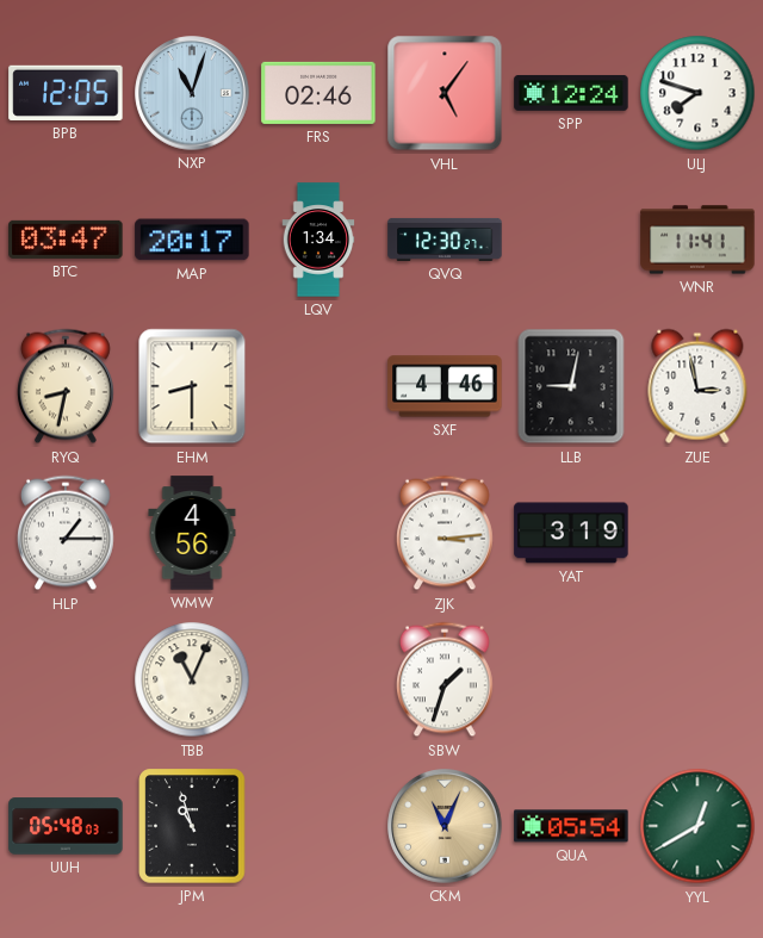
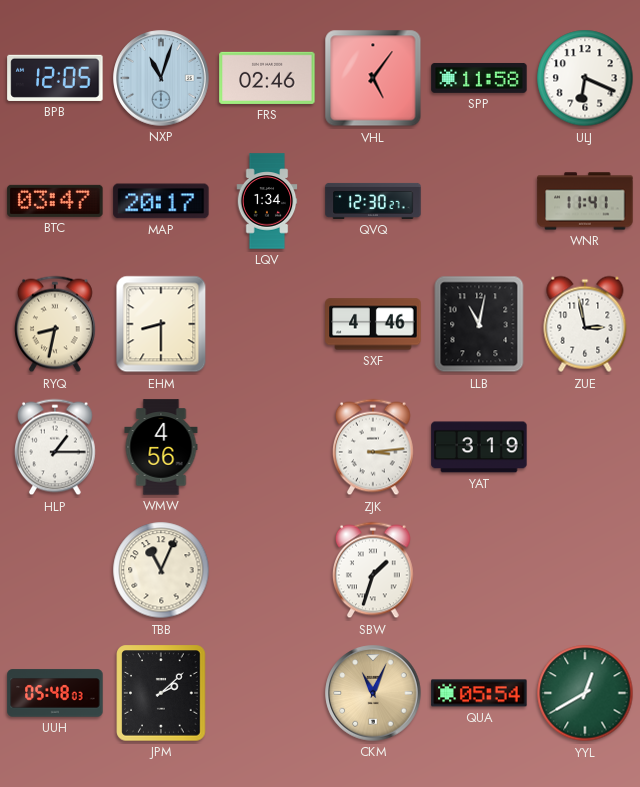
SPP: 12:24 -> 11:58
ULJ: 7:48 -> 6:19
LLB: 9:02 -> 11:02
JPM: 10:57 -> 2:08
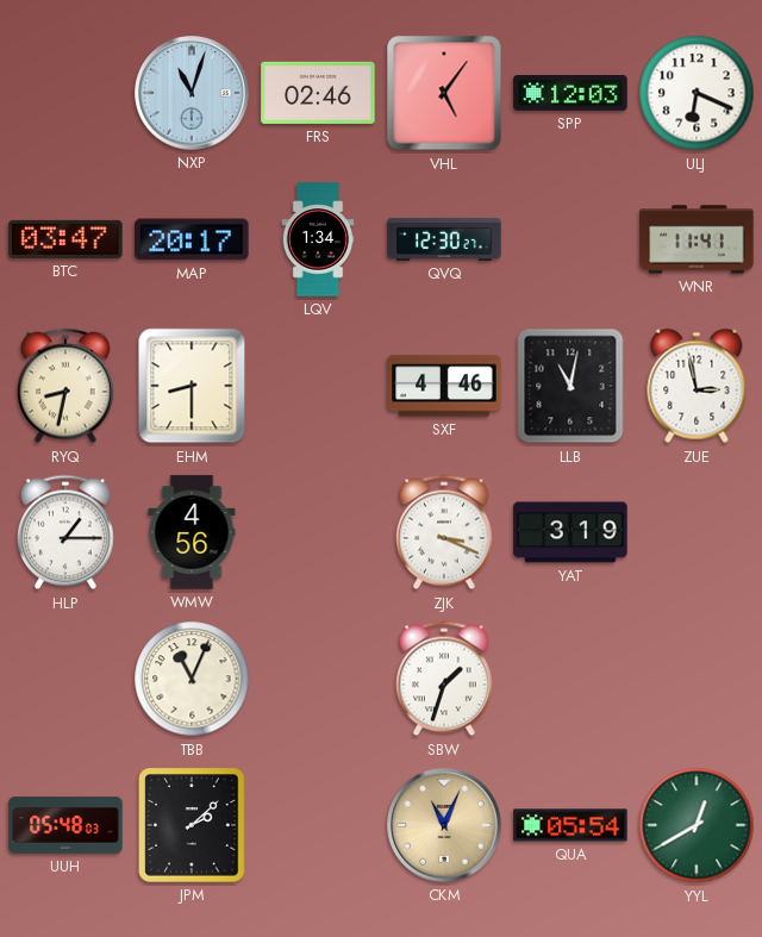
BPB: 12:05 -> none
SPP: 11:58 -> 12:03
ZJK: 3:14 -> 3:19
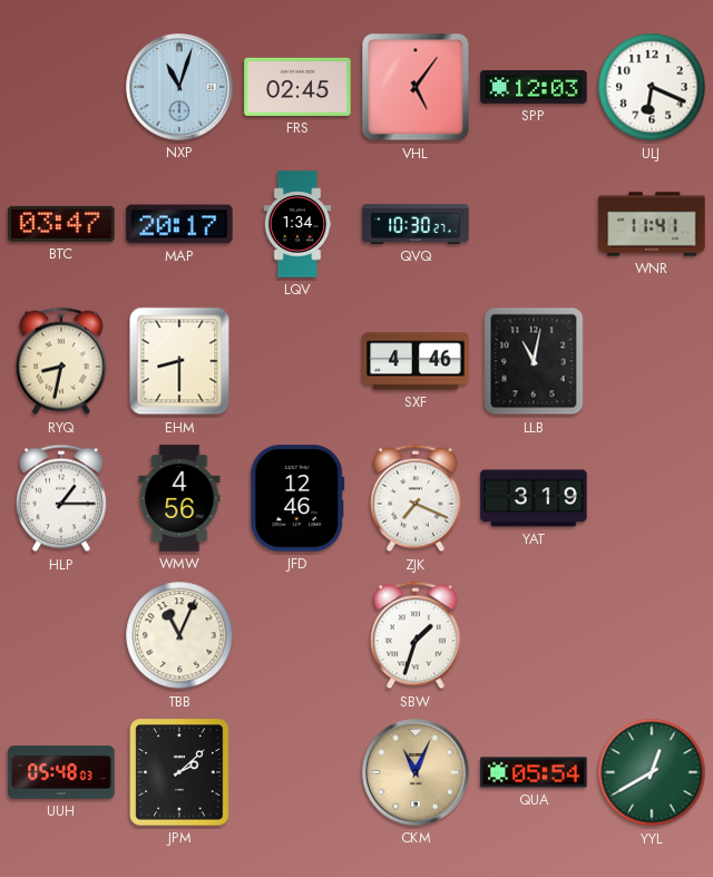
FRS: 02:46 -> 02:45
QVQ: 12:30 -> 10:30
ZUE: 2:58 -> none
JFD: none -> 12:46
ZJK: 3:19 -> 7:19
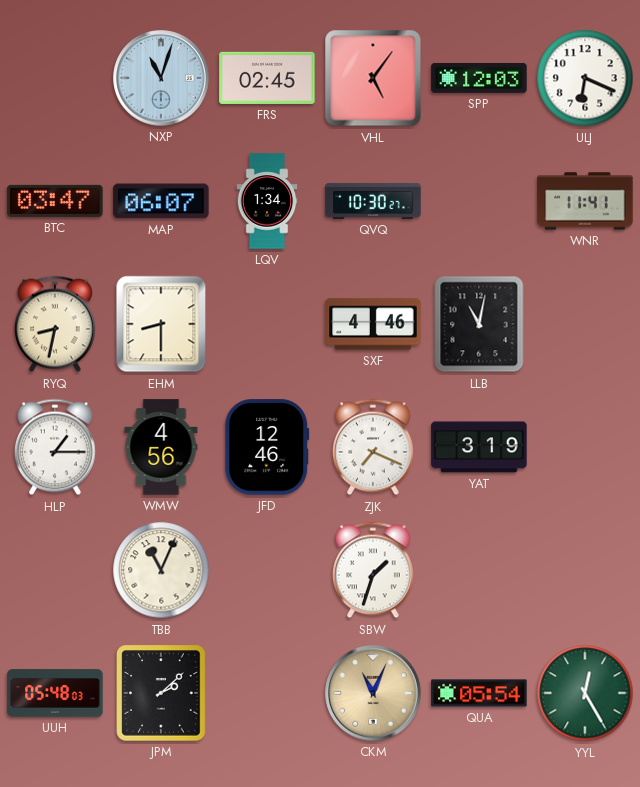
MAP: 20:17 -> 06:07
YYL: 12:40 -> 12:25
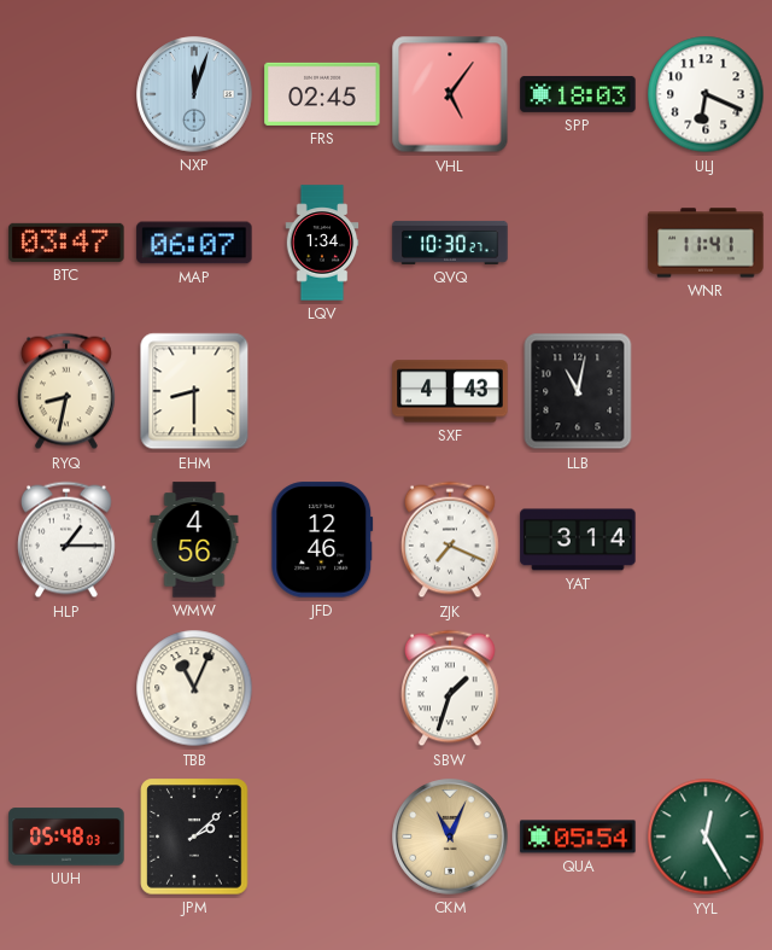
NXP: 11:03 -> 12:03
SPP: 12:03 -> 18:03
SXF: 4:46 -> 4:43
YAT: 3:19 -> 3:14
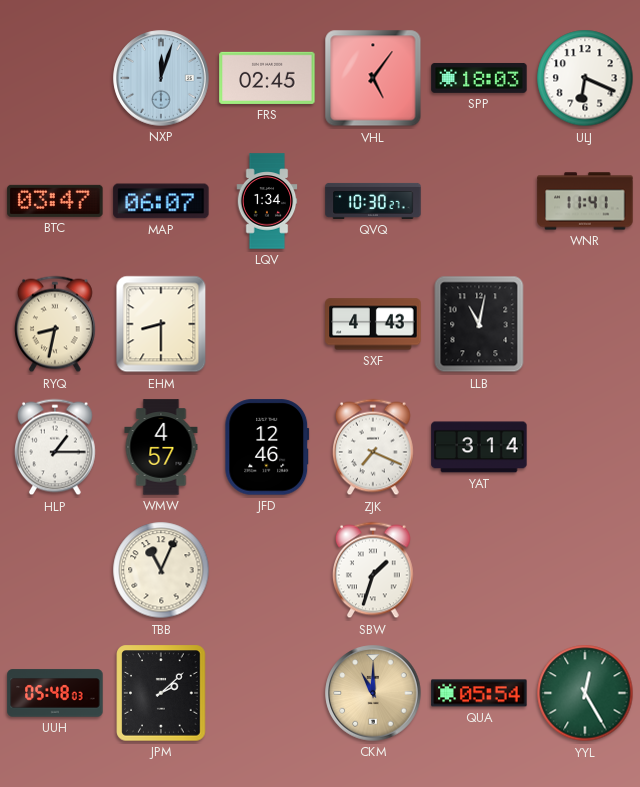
WMW: 4:56 -> 4:57
CKM: 11:04 -> 11:00
